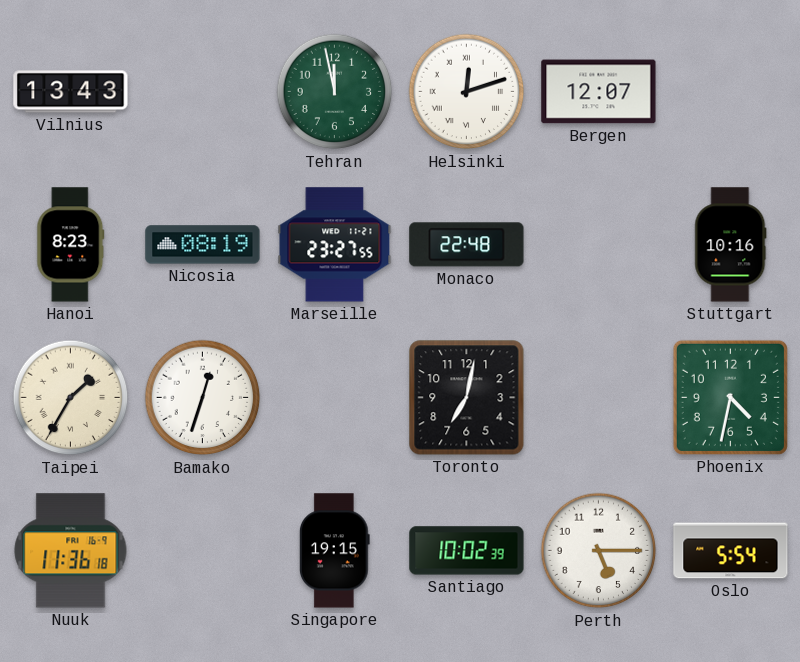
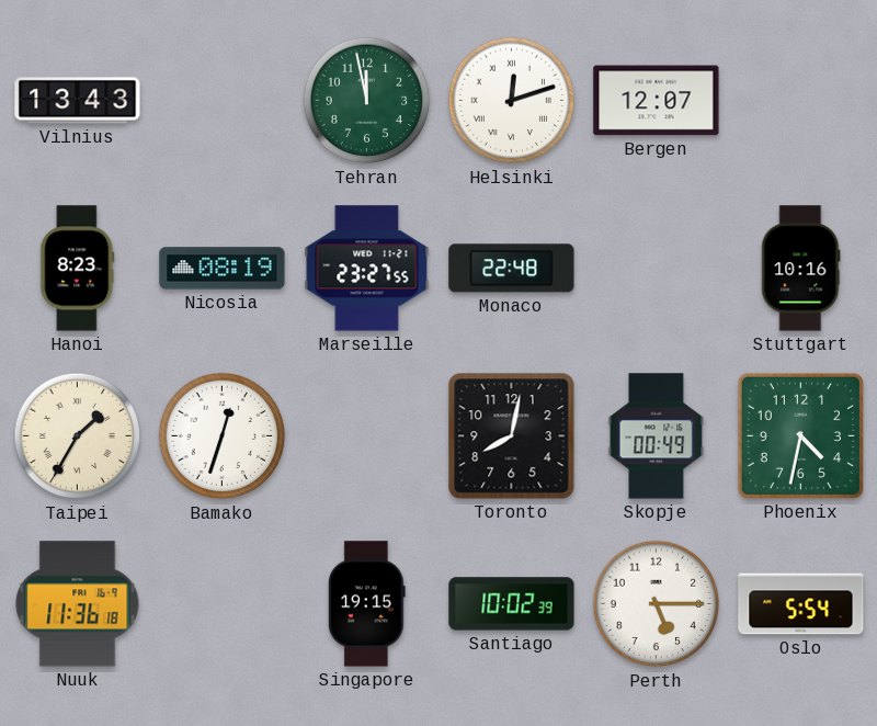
Toronto: 7:02 -> 8:02
Skopje: none -> 00:49
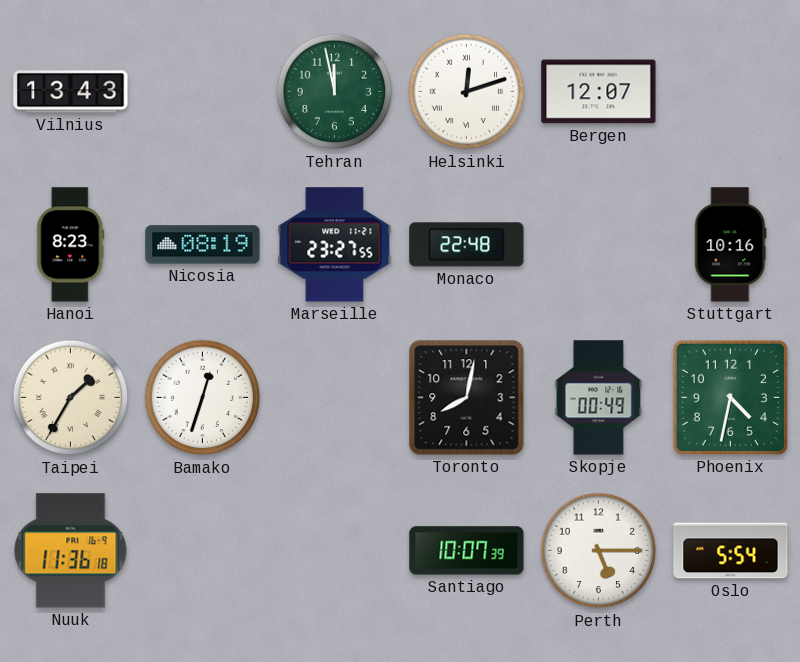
Singapore: 19:15 -> none
Santiago: 10:02 -> 10:07
